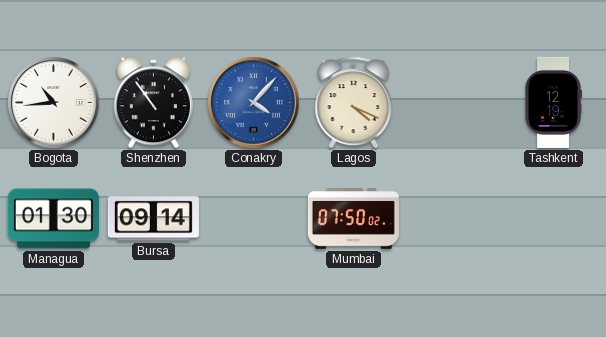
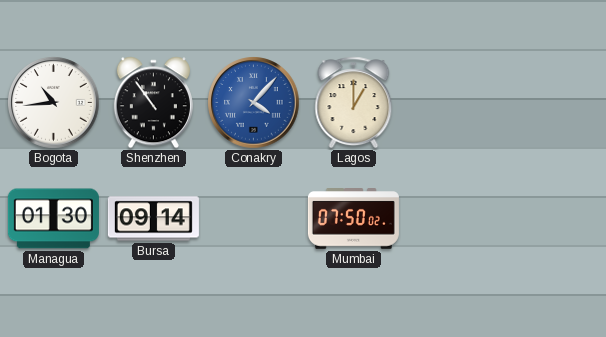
Lagos: 4:19 -> 1:00
Tashkent: 12:19 -> none
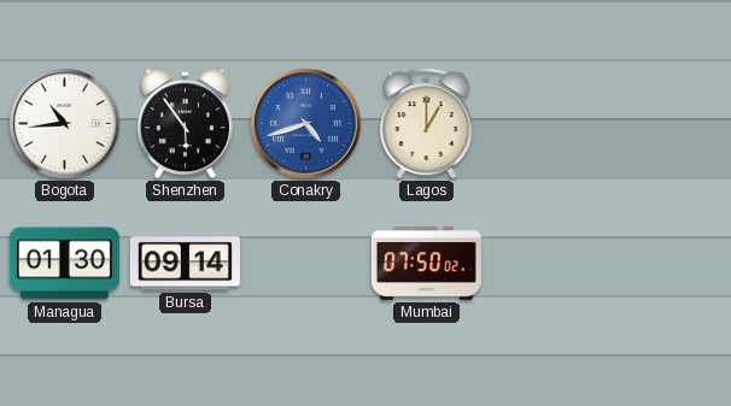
Shenzhen: 10:54 -> 5:54
Conakry: 4:07 -> 4:42
